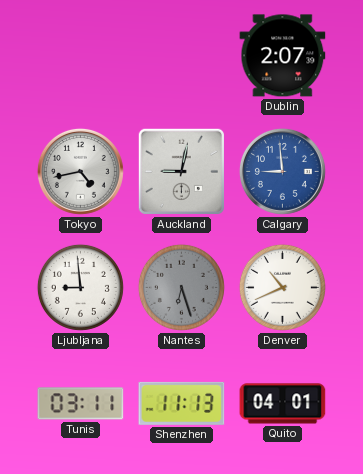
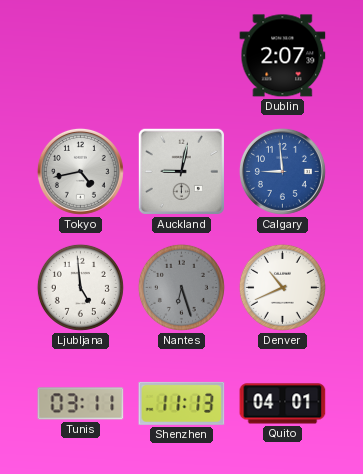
Ljubljana: 8:59 -> 4:59
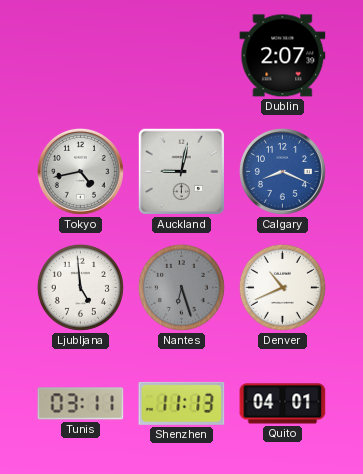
Calgary: 8:59 -> 8:19
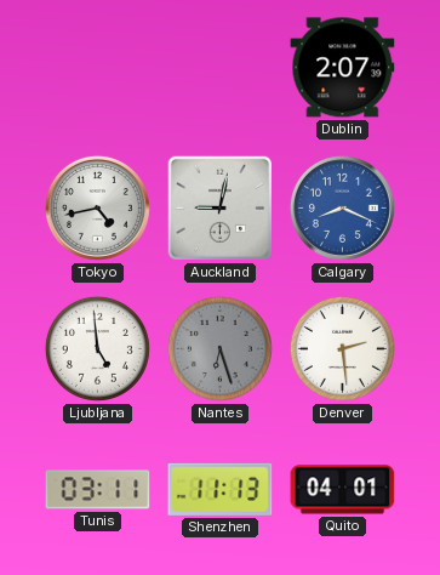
Denver: 10:41 -> 2:29
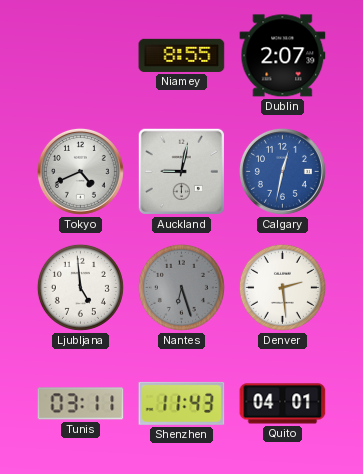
Niamey: none -> 8:55
Tokyo: 4:43 -> 4:41
Calgary: 8:19 -> 12:32
Shenzhen: 11:13 -> 11:43
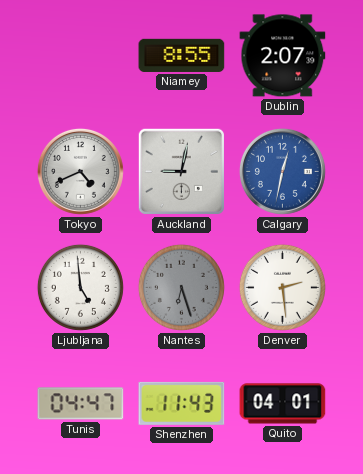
Tunis: 03:11 -> 04:47
